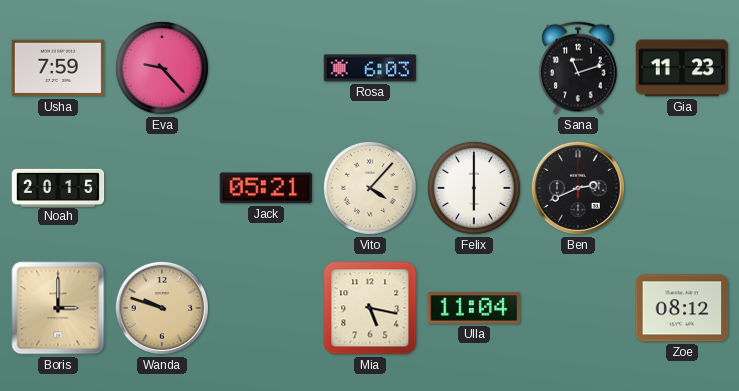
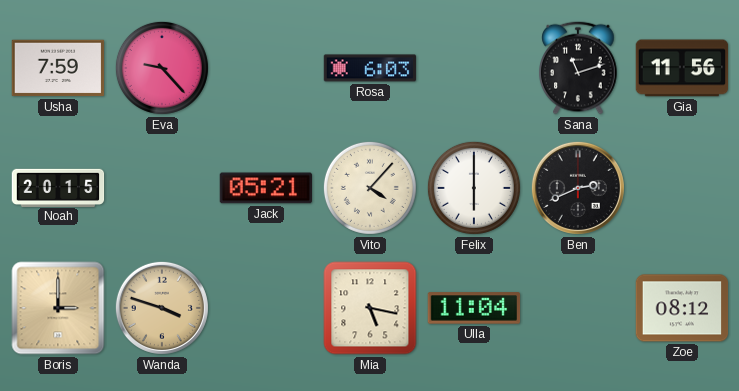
Gia: 11:23 -> 11:56
Wanda: 9:48 -> 3:48
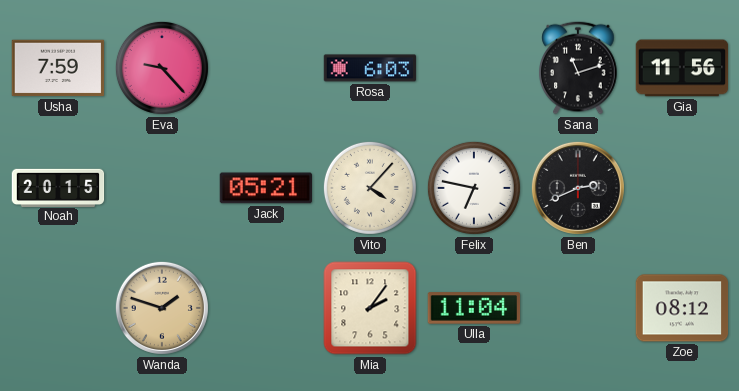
Felix: 6:00 -> 6:47
Boris: 3:00 -> none
Wanda: 3:48 -> 1:48
Mia: 5:17 -> 2:06
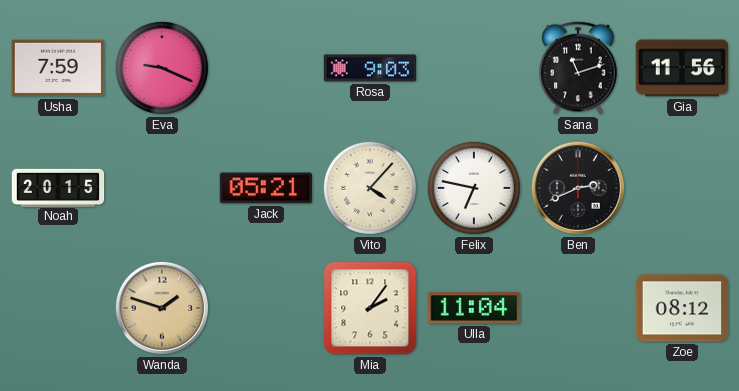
Eva: 9:23 -> 9:19
Rosa: 6:03 -> 9:03
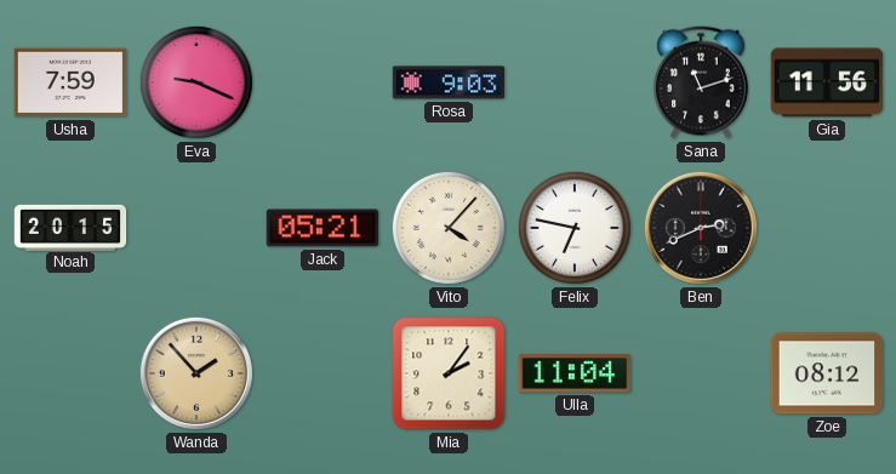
Wanda: 1:48 -> 1:53
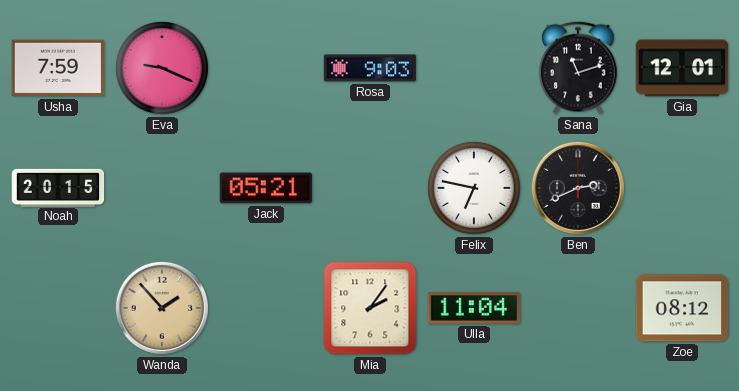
Gia: 11:56 -> 12:01
Vito: 4:07 -> none
